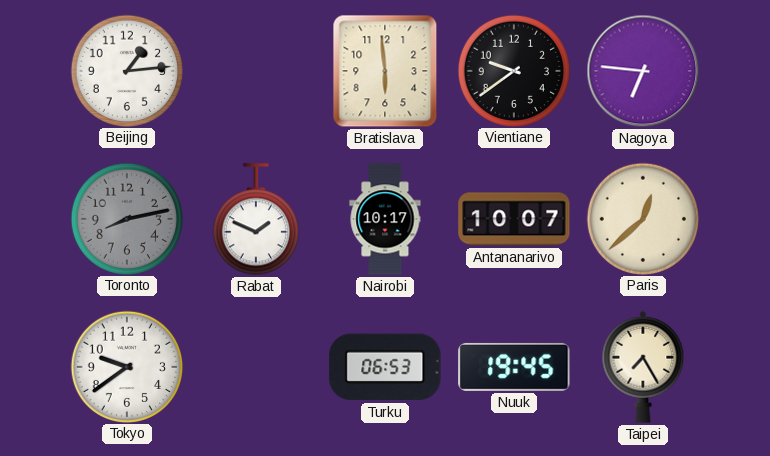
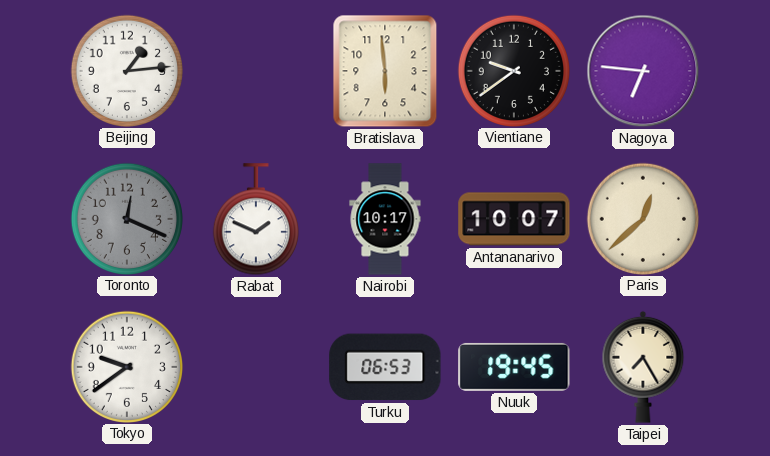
Toronto: 8:13 -> 12:19
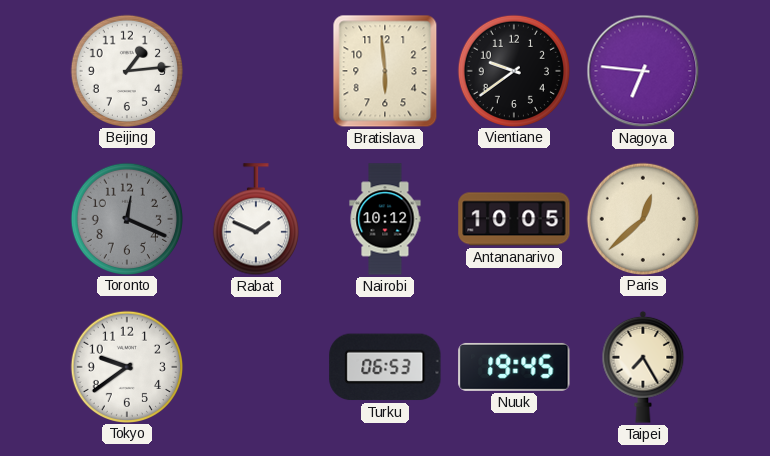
Nairobi: 10:17 -> 10:12
Antananarivo: 10:07 -> 10:05
